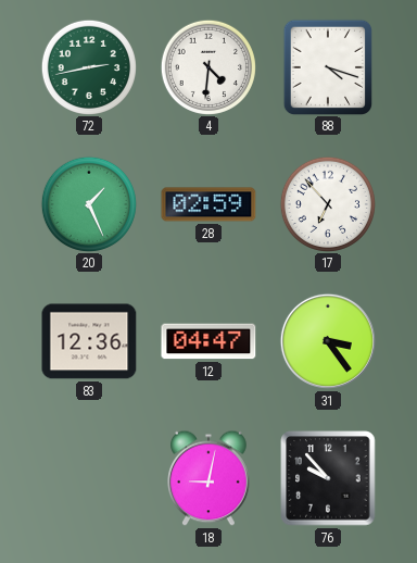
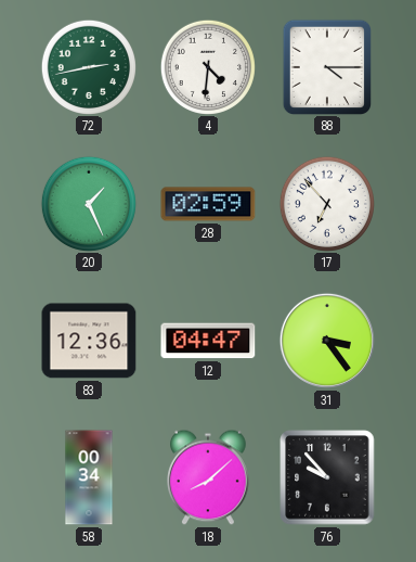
88: 4:18 -> 4:15
58: none -> 00:34
18: 9:02 -> 8:08
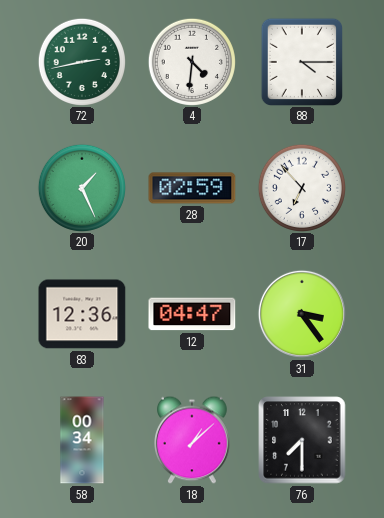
18: 8:08 -> 1:08
76: 9:53 -> 7:30
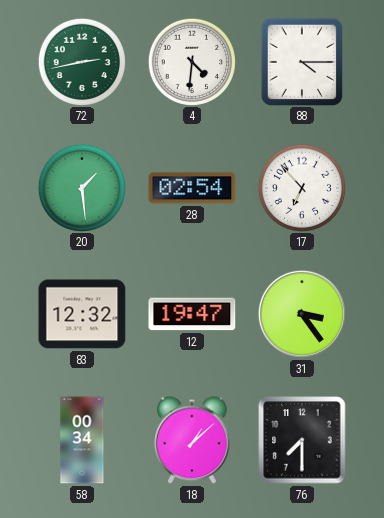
20: 1:26 -> 1:29
28: 02:59 -> 02:54
83: 12:36 -> 12:32
12: 04:47 -> 19:47
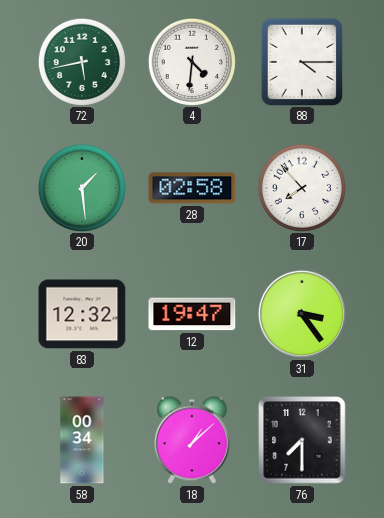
72: 2:43 -> 5:43
28: 02:54 -> 02:58
17: 6:53 -> 7:53
